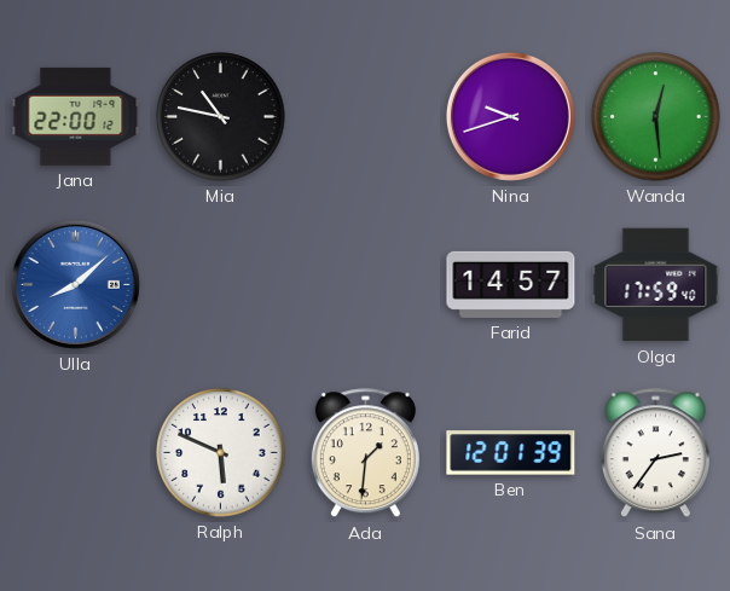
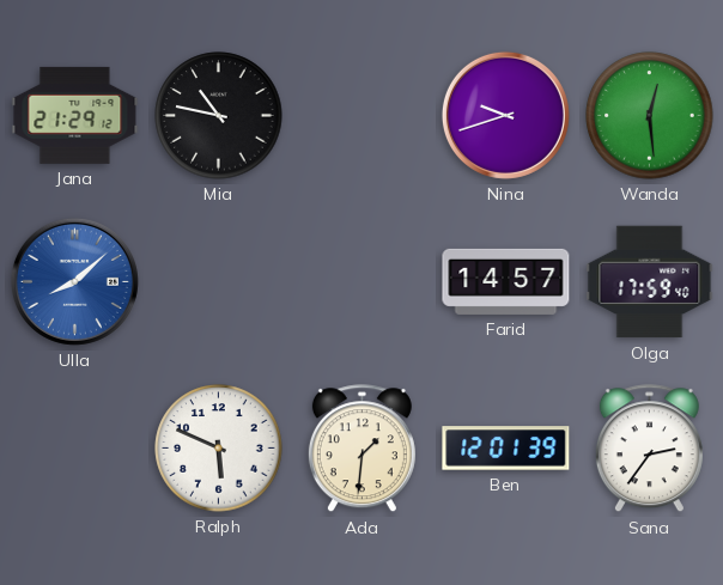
Jana: 22:00 -> 21:29
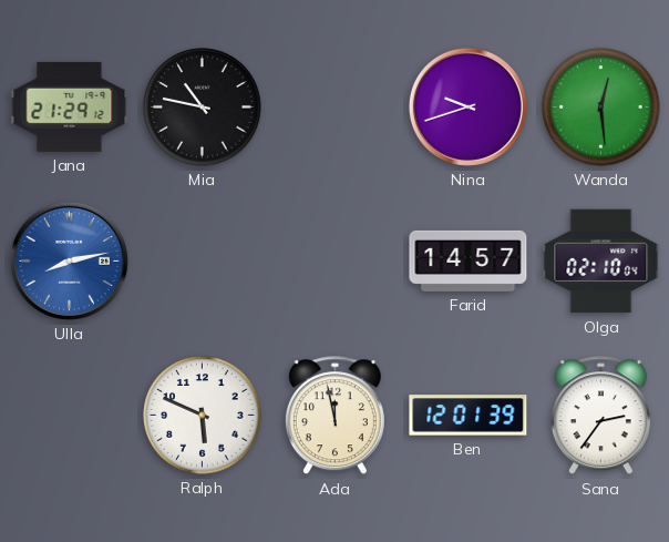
Ulla: 8:08 -> 8:13
Olga: 17:59 -> 02:10
Ada: 1:31 -> 11:58
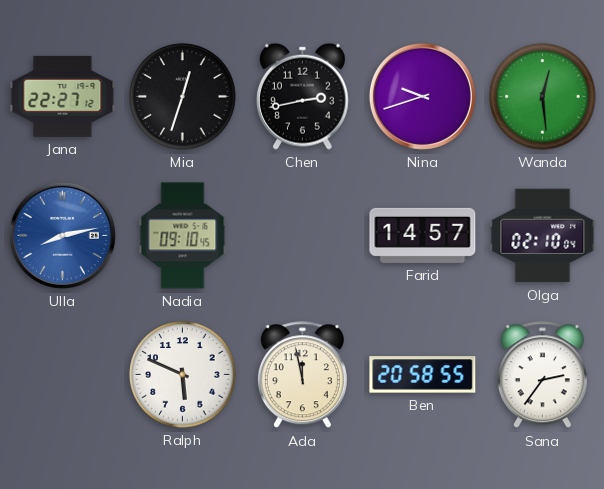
Jana: 21:29 -> 22:27
Mia: 10:47 -> 12:33
Chen: none -> 2:43
Nadia: none -> 09:10
Ben: 12:01 -> 20:58
